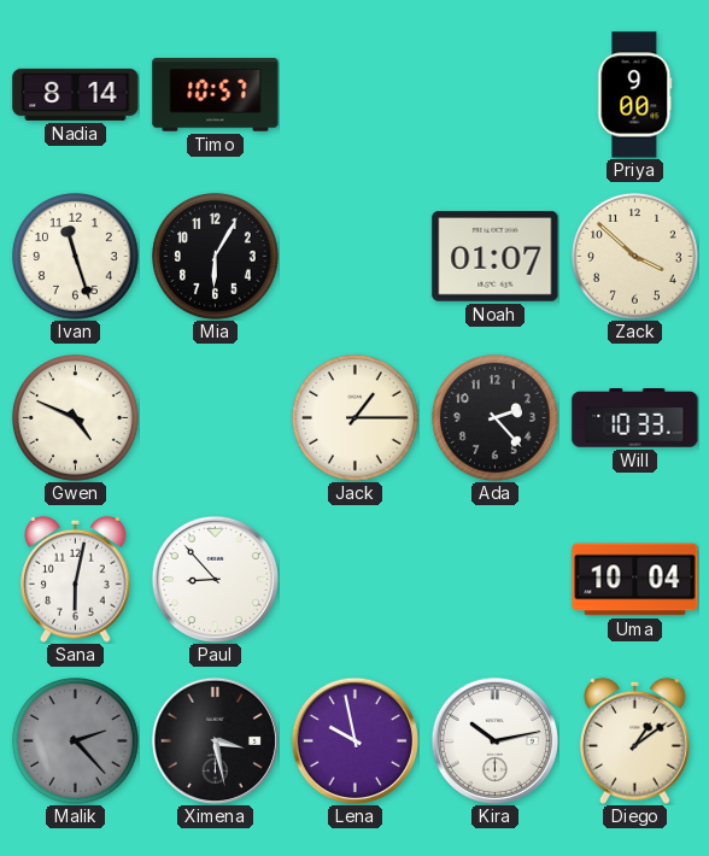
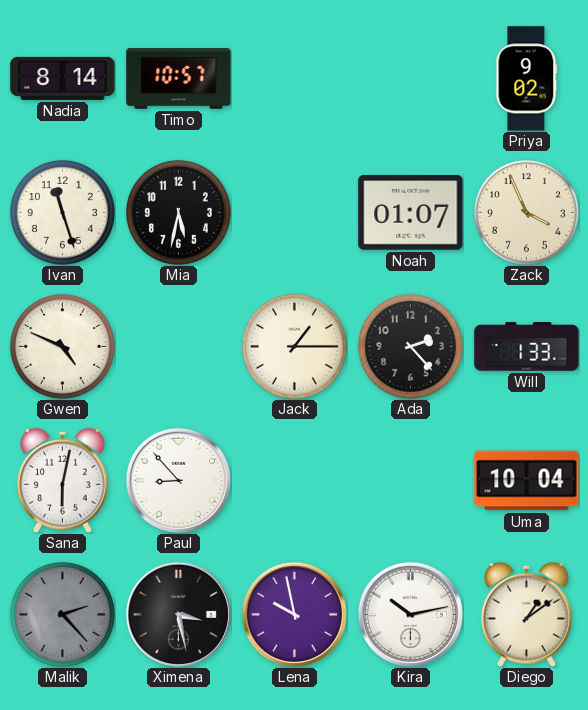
Priya: 9:00 -> 9:02
Mia: 6:05 -> 5:32
Zack: 3:52 -> 3:56
Will: 10:33 -> 1:33
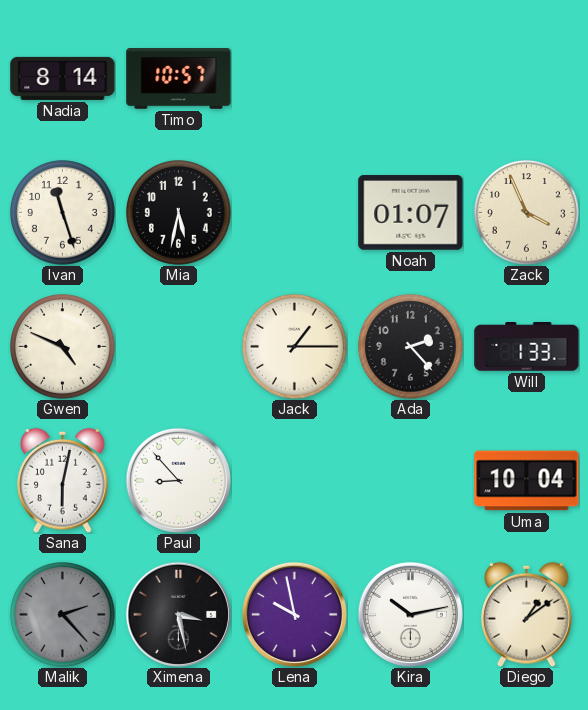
Priya: 9:02 -> none
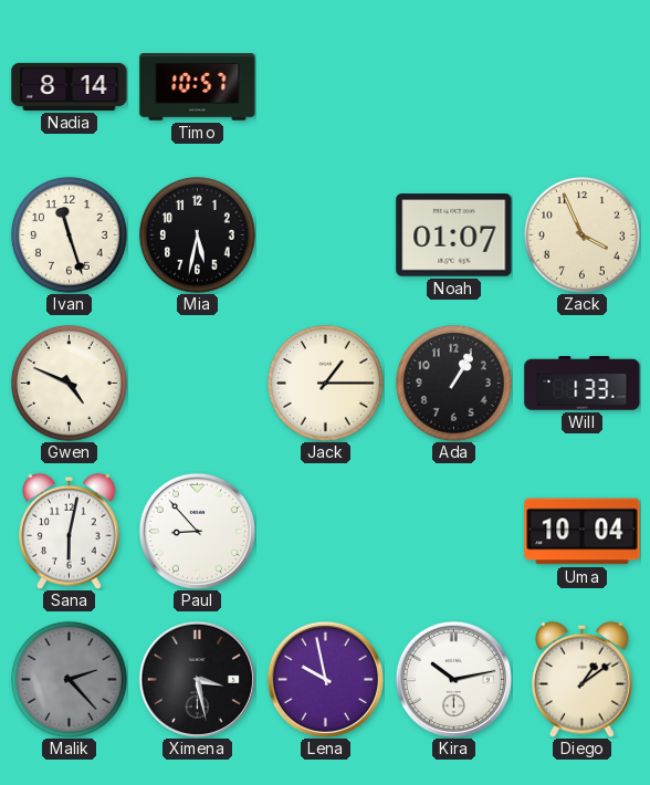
Ada: 2:23 -> 1:05
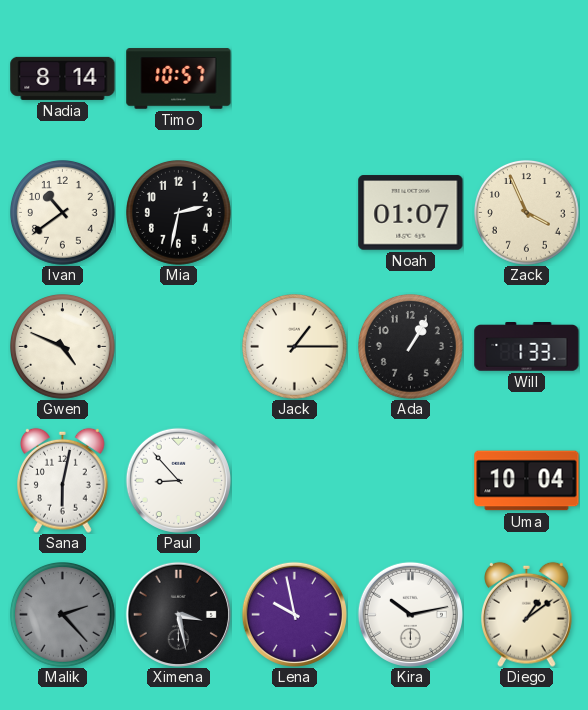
Ivan: 11:27 -> 10:39
Mia: 5:32 -> 2:32
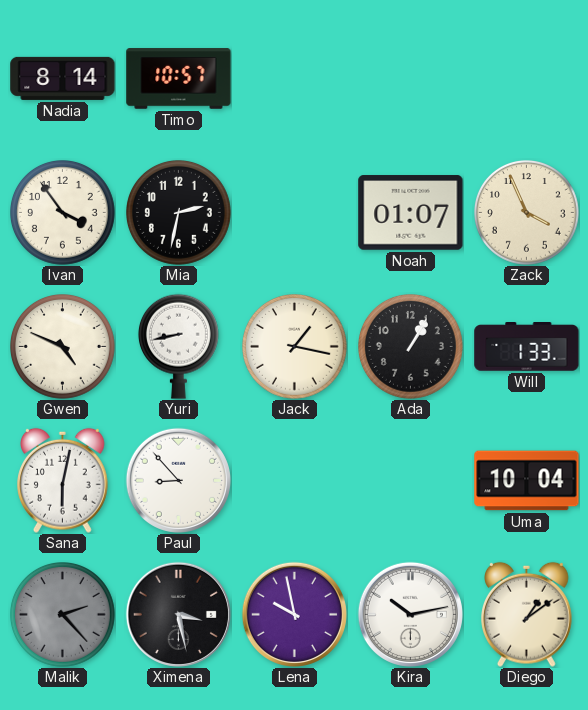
Ivan: 10:39 -> 3:54
Yuri: none -> 8:43
Jack: 1:15 -> 1:17
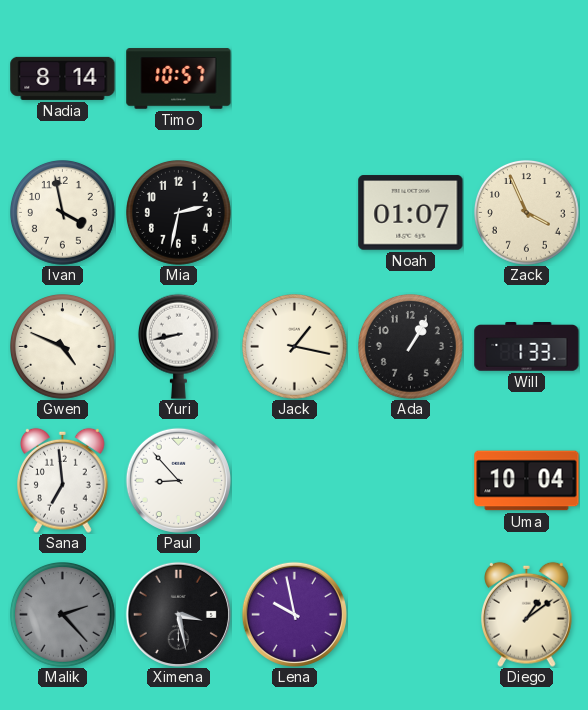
Ivan: 3:54 -> 3:58
Sana: 6:02 -> 6:59
Kira: 10:13 -> none
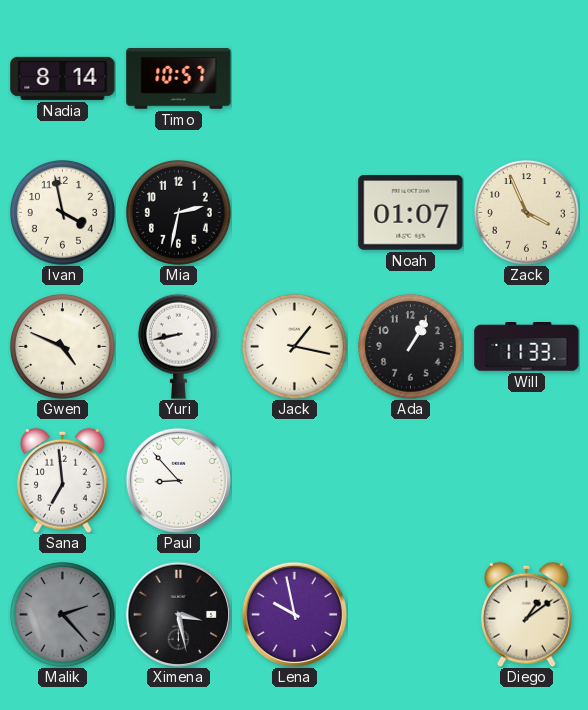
Will: 1:33 -> 11:33
Uma: 10:04 -> none
